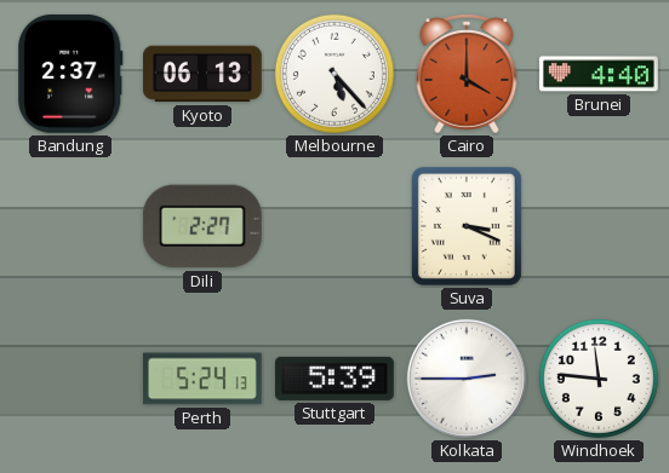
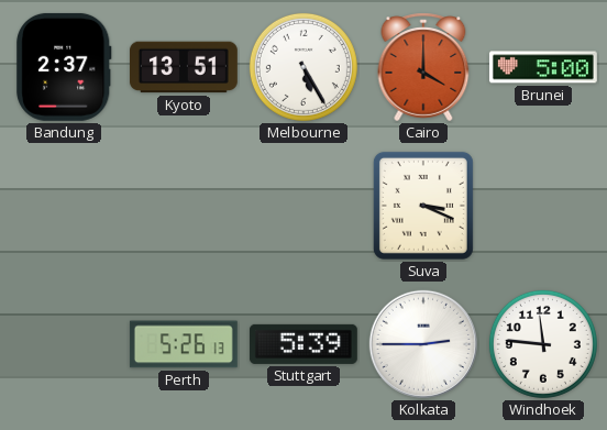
Kyoto: 06:13 -> 13:51
Melbourne: 5:23 -> 5:25
Brunei: 4:40 -> 5:00
Dili: 2:27 -> none
Perth: 5:24 -> 5:26
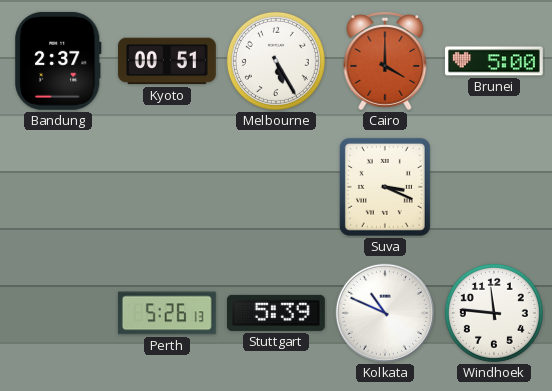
Kyoto: 13:51 -> 00:51
Kolkata: 2:45 -> 10:49
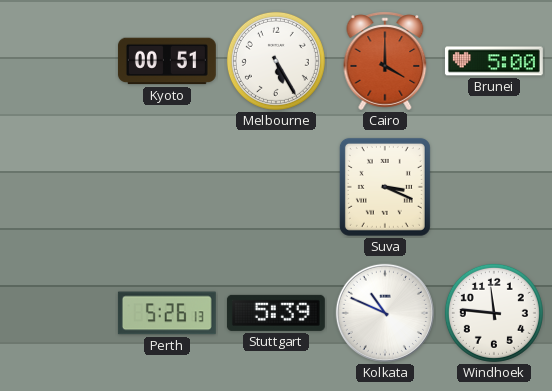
Bandung: 2:37 -> none
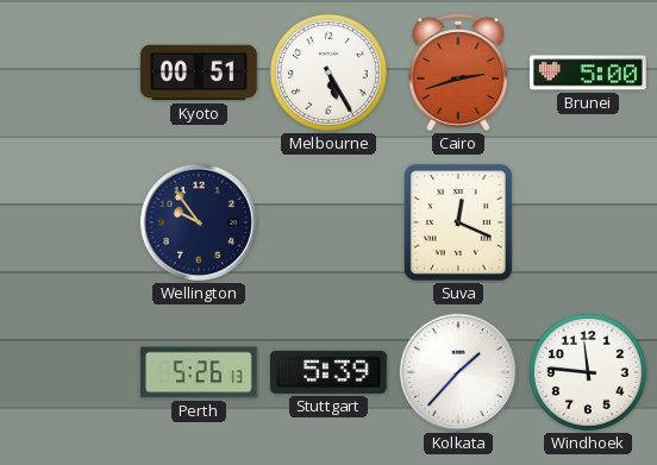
Cairo: 4:00 -> 2:42
Wellington: none -> 9:54
Suva: 3:19 -> 12:19
Kolkata: 10:49 -> 1:37
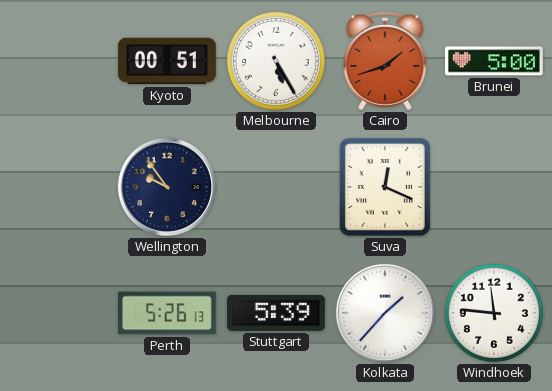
Cairo: 2:42 -> 1:42
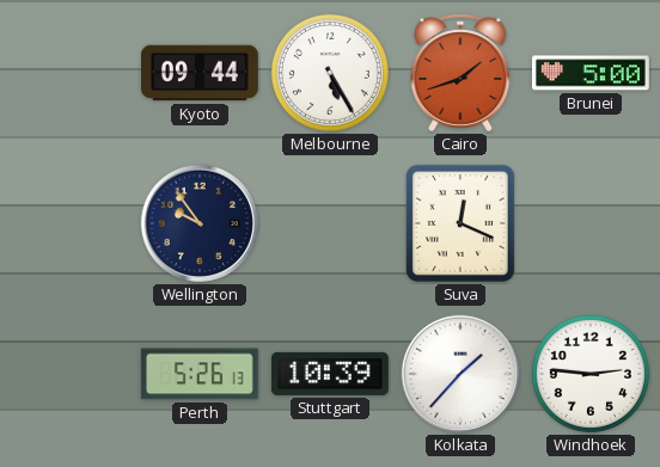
Kyoto: 00:51 -> 09:44
Stuttgart: 5:39 -> 10:39
Windhoek: 11:46 -> 2:46
